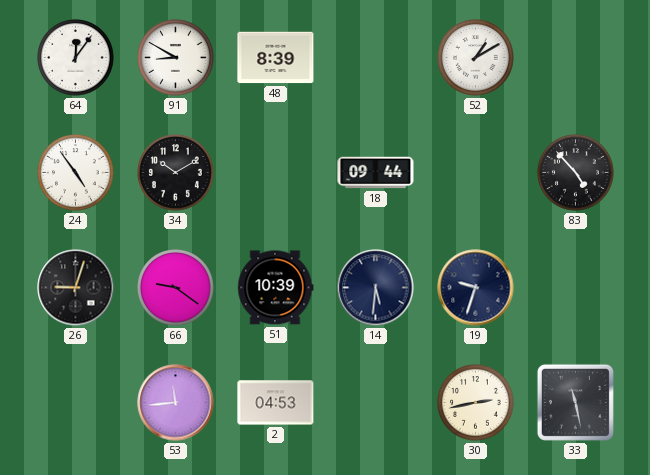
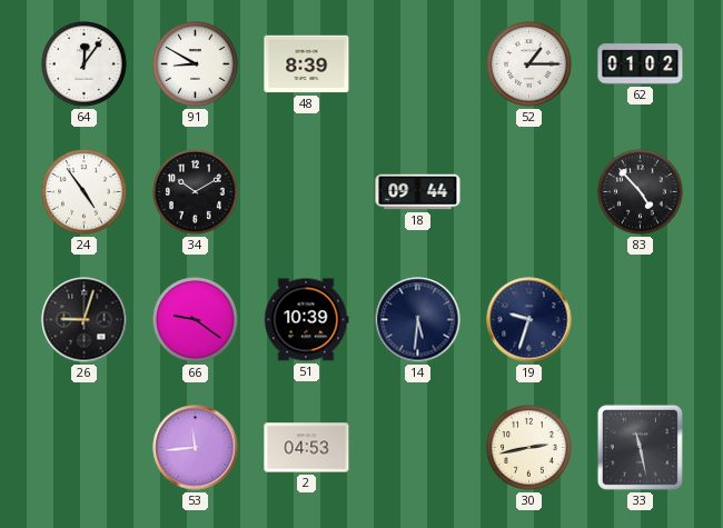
52: 1:10 -> 1:15
62: none -> 01:02
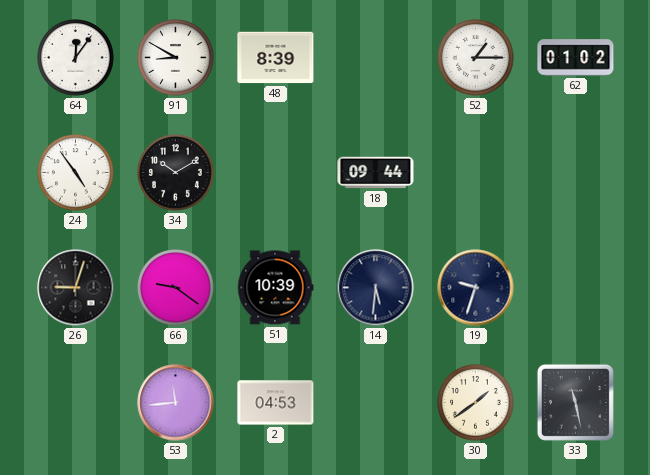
83: 4:53 -> none
30: 2:43 -> 1:39
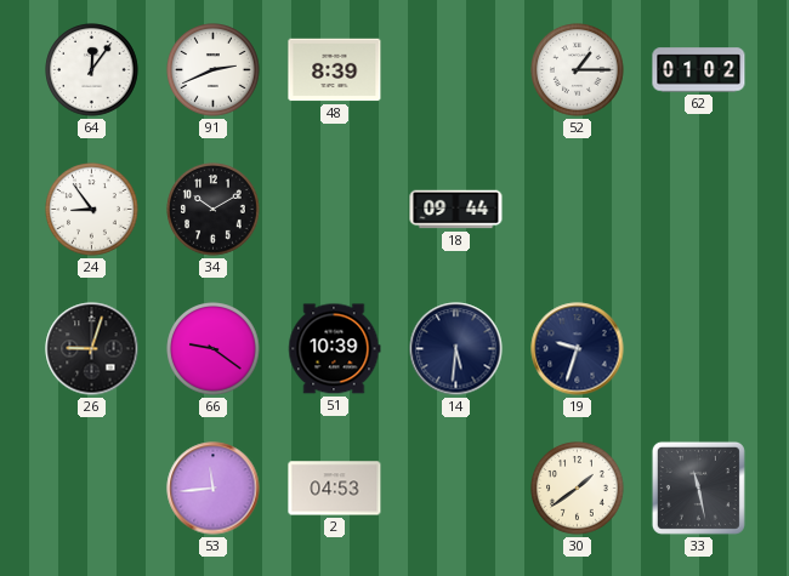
91: 8:50 -> 2:41
24: 4:54 -> 8:54
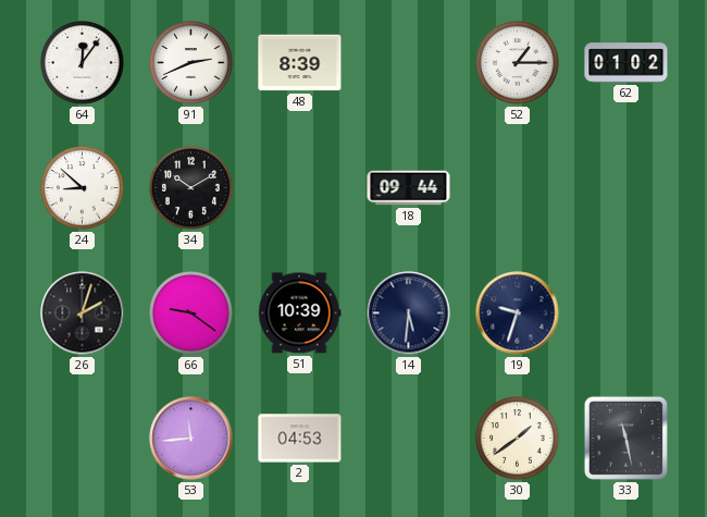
24: 8:54 -> 8:52
26: 9:03 -> 2:03
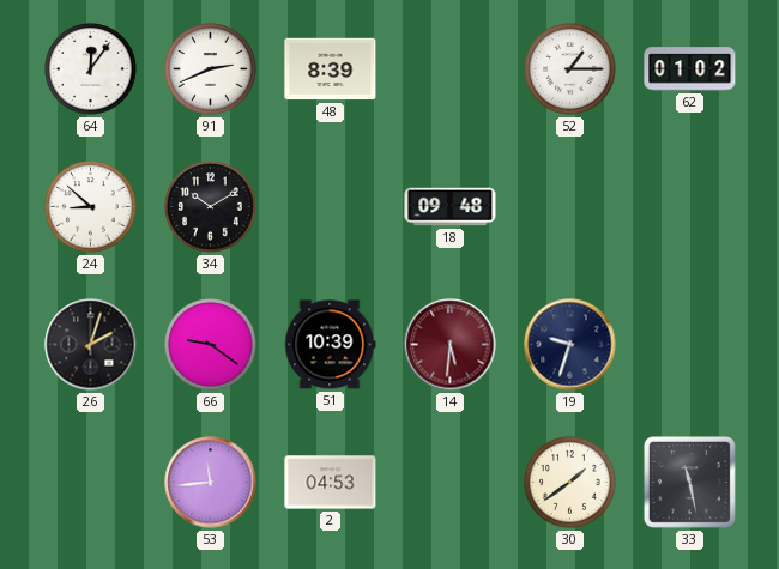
18: 09:44 -> 09:48
14 dial: navy -> burgundy
